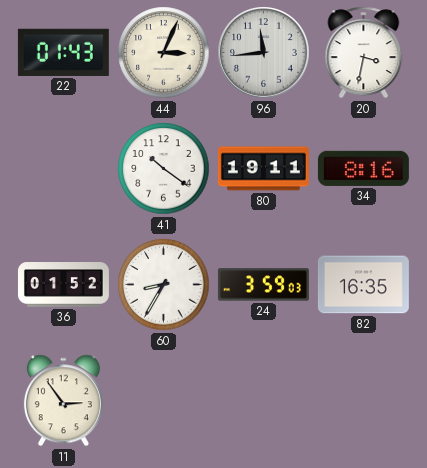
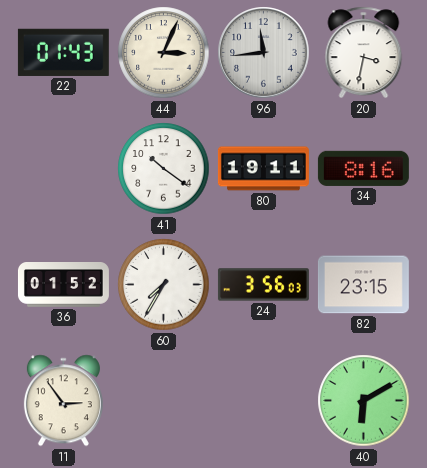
60: 8:35 -> 7:35
24: 3:59 -> 3:56
82: 16:35 -> 23:15
40: none -> 6:10
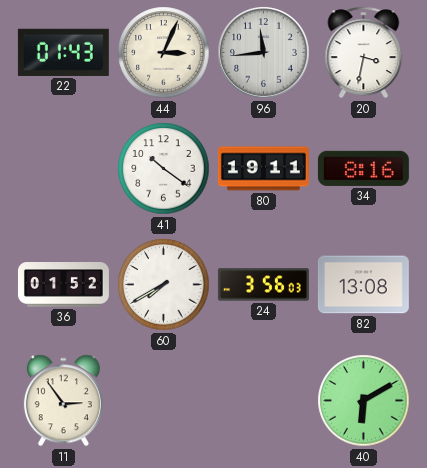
60: 7:35 -> 7:40
82: 23:15 -> 13:08
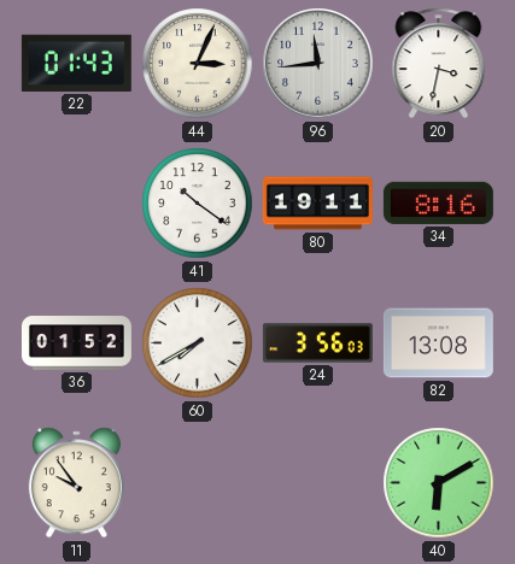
11: 2:54 -> 9:54
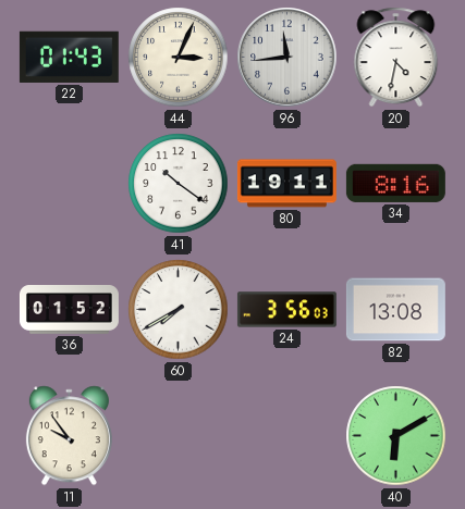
20: 3:32 -> 4:32
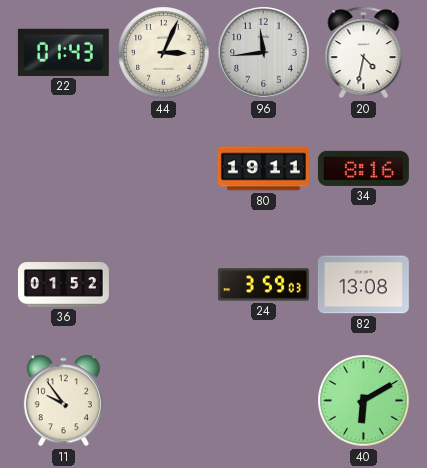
41: 10:21 -> none
60: 7:40 -> none
24: 3:56 -> 3:59
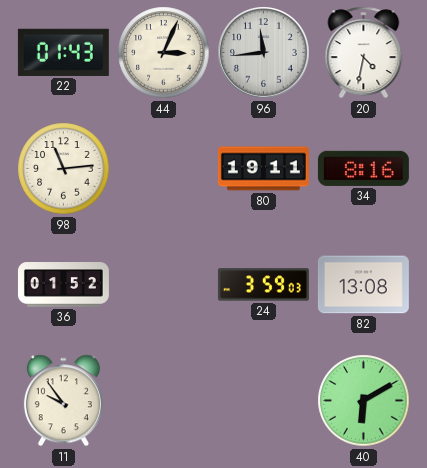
98: none -> 11:14
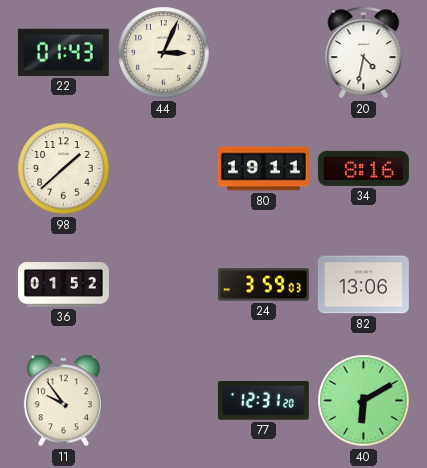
96: 11:44 -> none
98: 11:14 -> 1:38
82: 13:08 -> 13:06
77: none -> 12:31
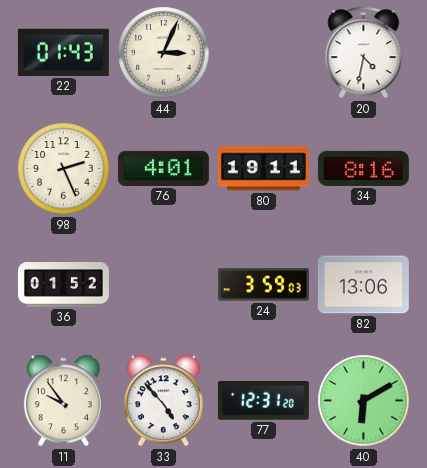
98: 1:38 -> 2:26
76: none -> 4:01
33: none -> 4:53
